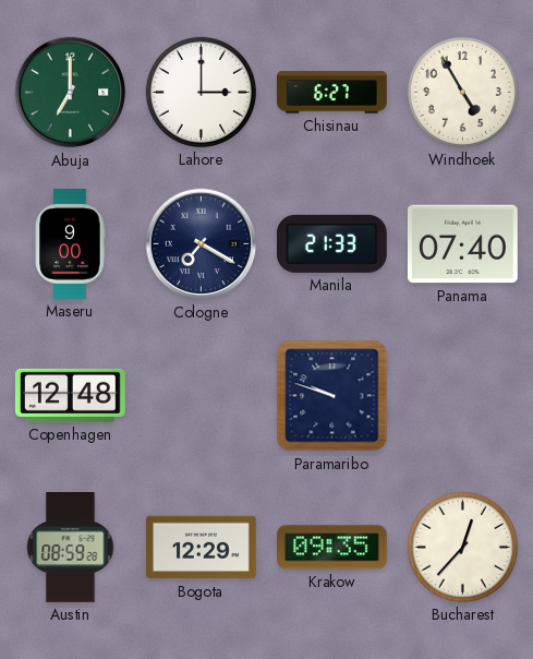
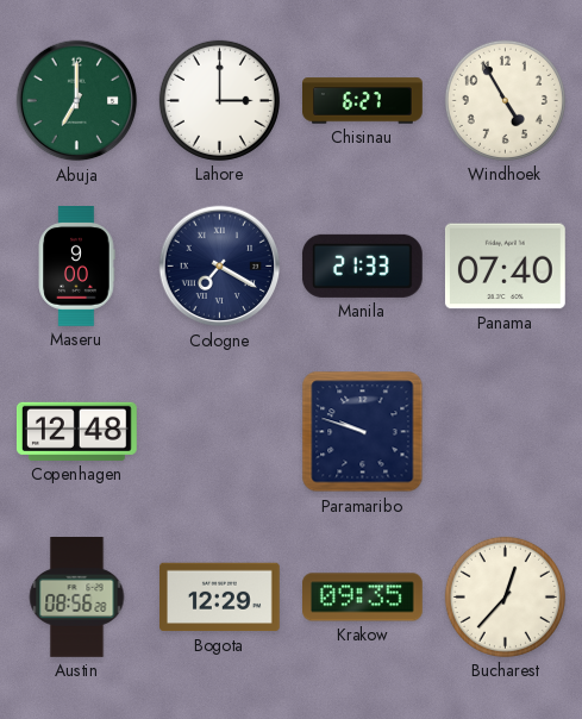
Austin: 08:59 -> 08:56
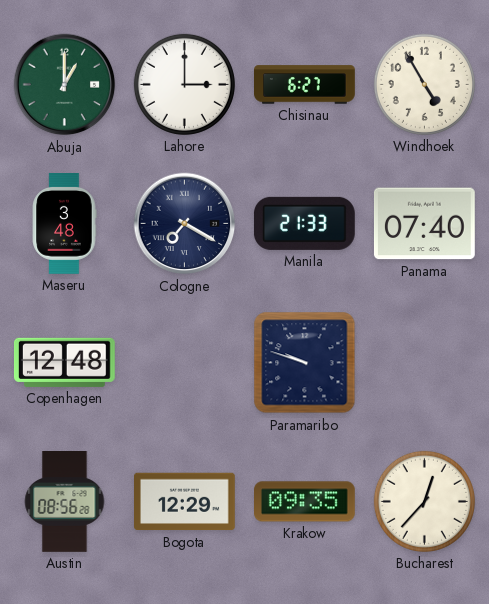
Abuja: 7:00 -> 1:00
Maseru: 9:00 -> 3:48
